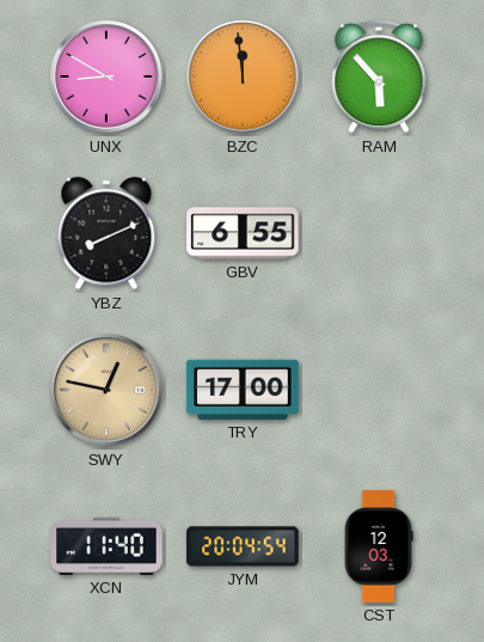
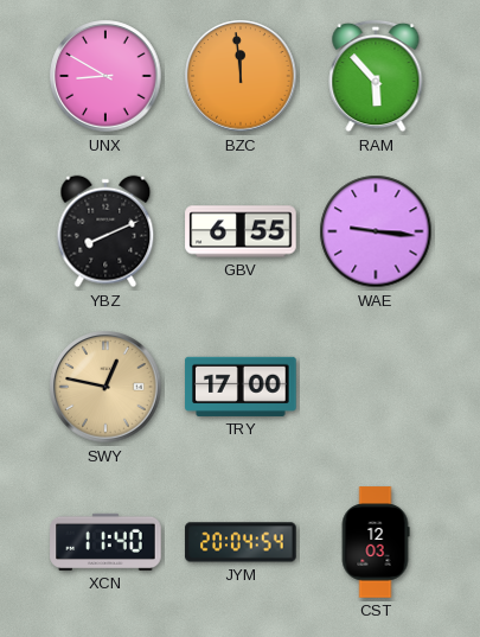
WAE: none -> 9:16
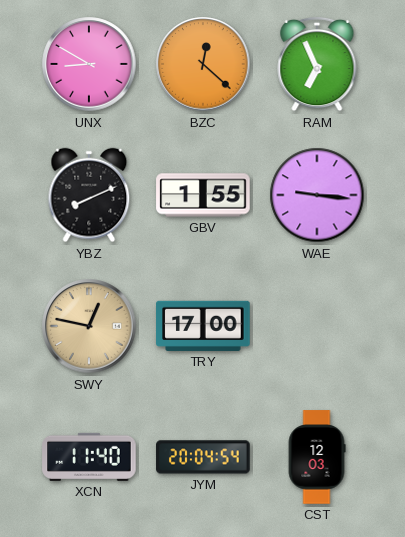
BZC: 11:59 -> 12:22
RAM: 5:53 -> 6:56
GBV: 6:55 -> 1:55
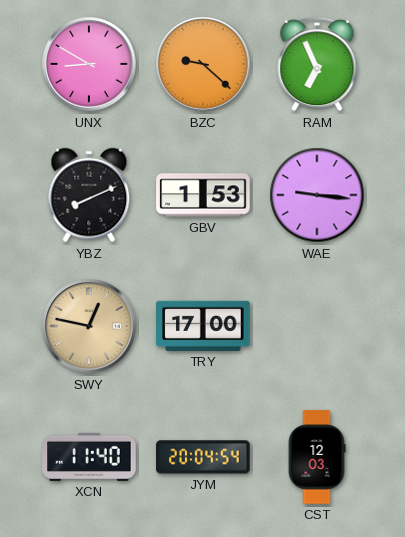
BZC: 12:22 -> 9:22
GBV: 1:55 -> 1:53
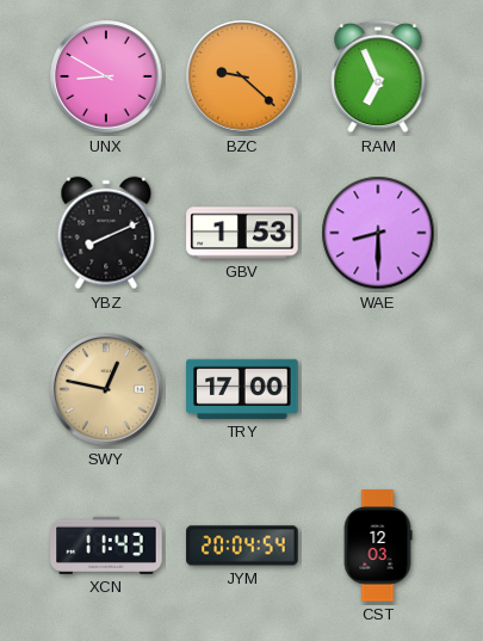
WAE: 9:16 -> 8:30
XCN: 11:40 -> 11:43
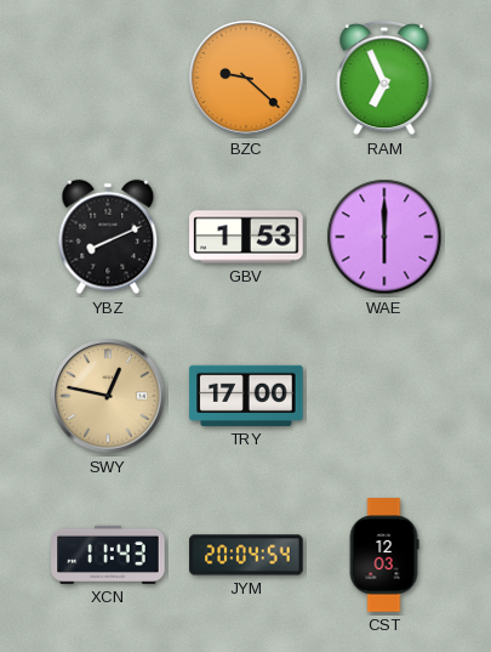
UNX: 8:50 -> none
WAE: 8:30 -> 6:00
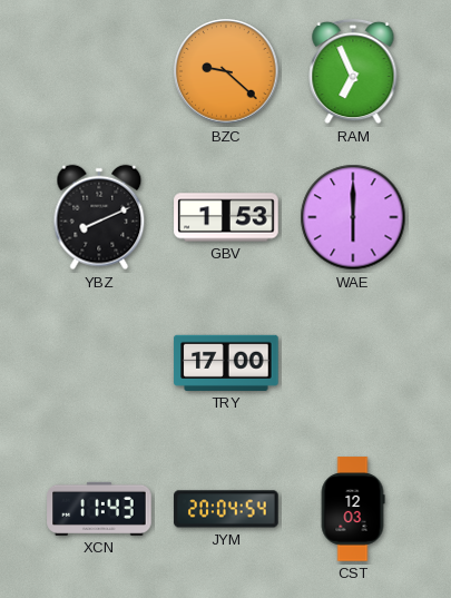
SWY: 12:47 -> none
